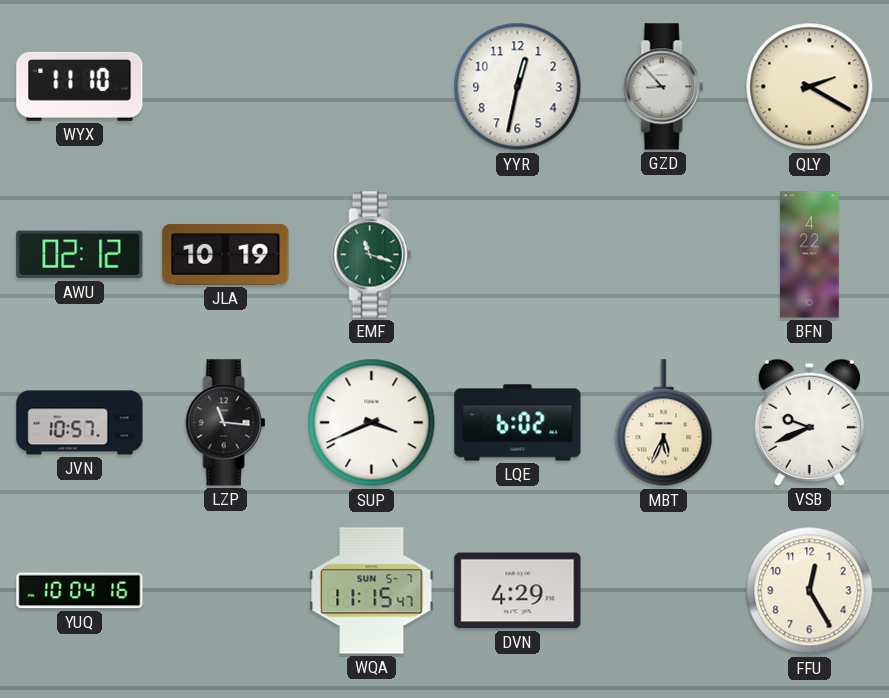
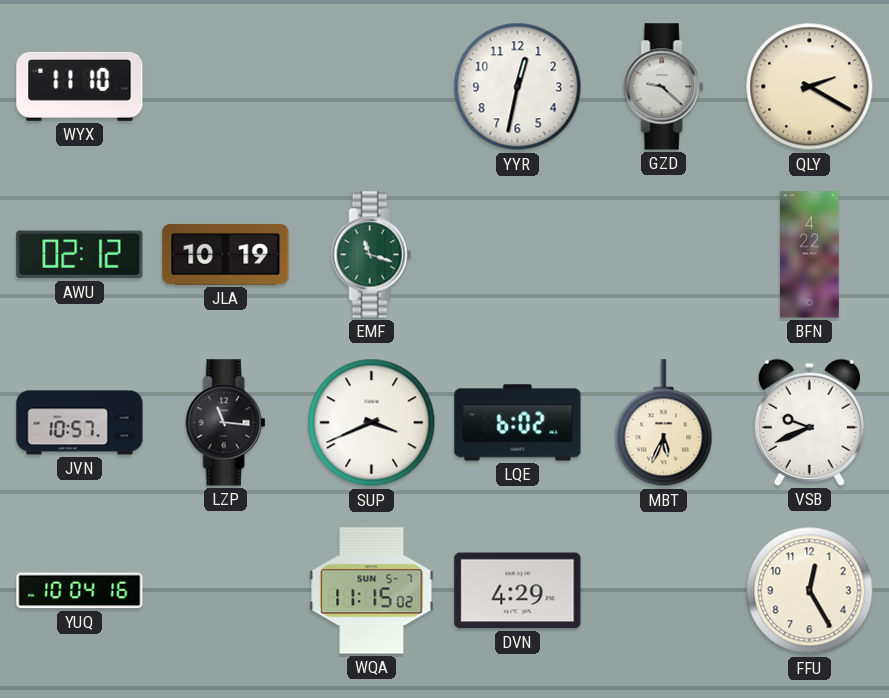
GZD: 8:53 -> 9:22
WQA: 11:15:47 -> 11:15:02
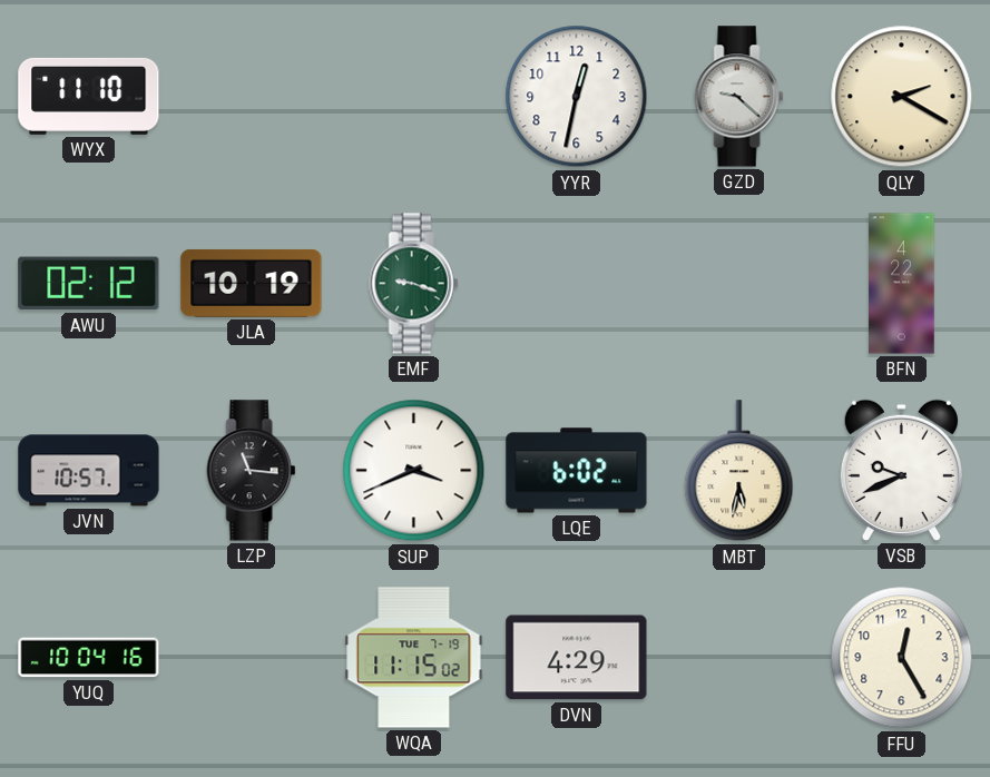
EMF: 11:18 -> 9:18
MBT: 5:34 -> 5:32
WQA date: SUN 5-7 -> TUE 7-19
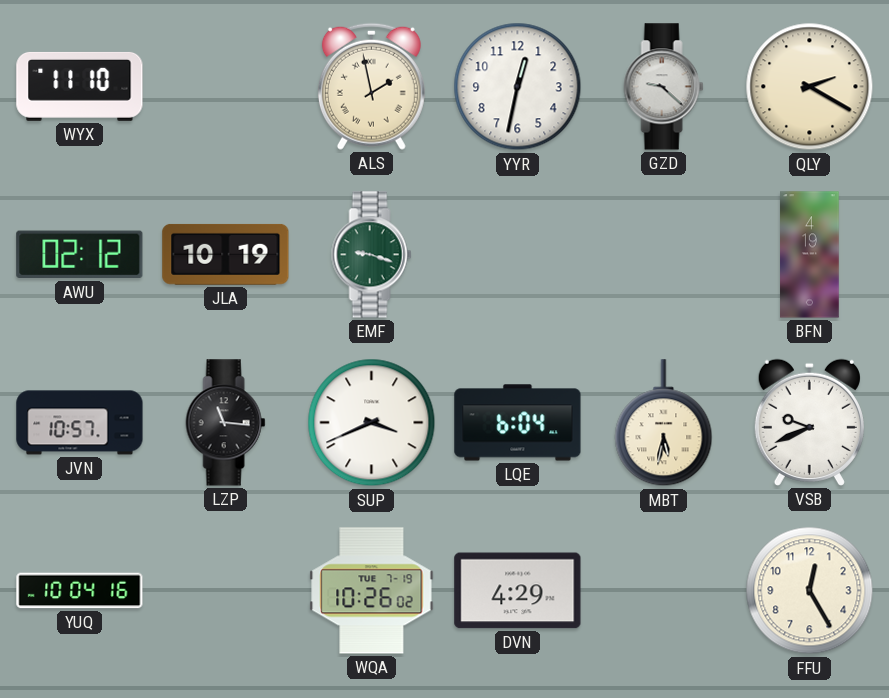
ALS: none -> 1:58
BFN: 4:22 -> 4:19
LQE: 6:02 -> 6:04
WQA: 11:15 -> 10:26
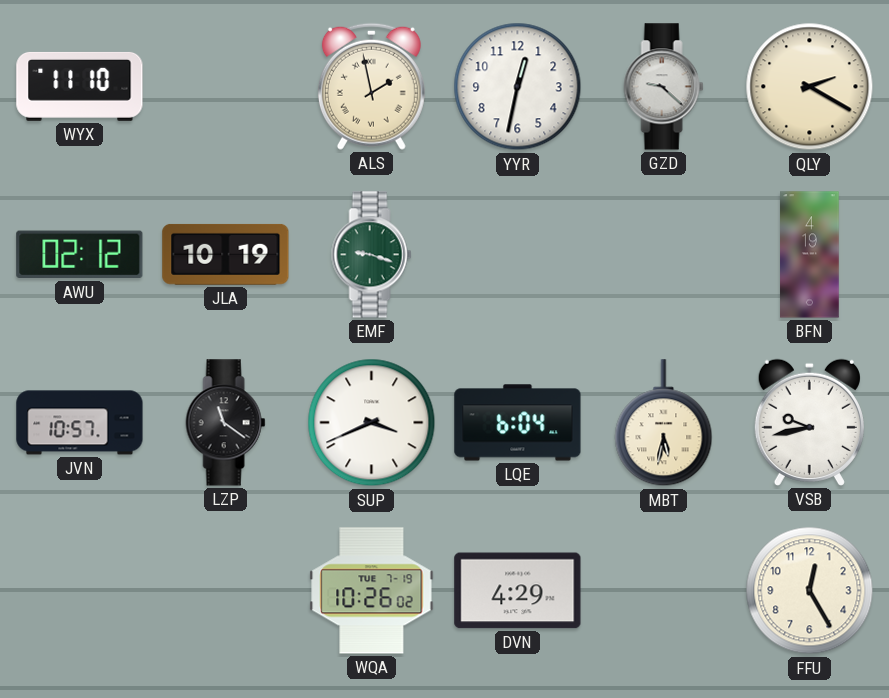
LZP: 11:16 -> 11:21
VSB: 9:41 -> 9:43
YUQ: 10:04 -> none
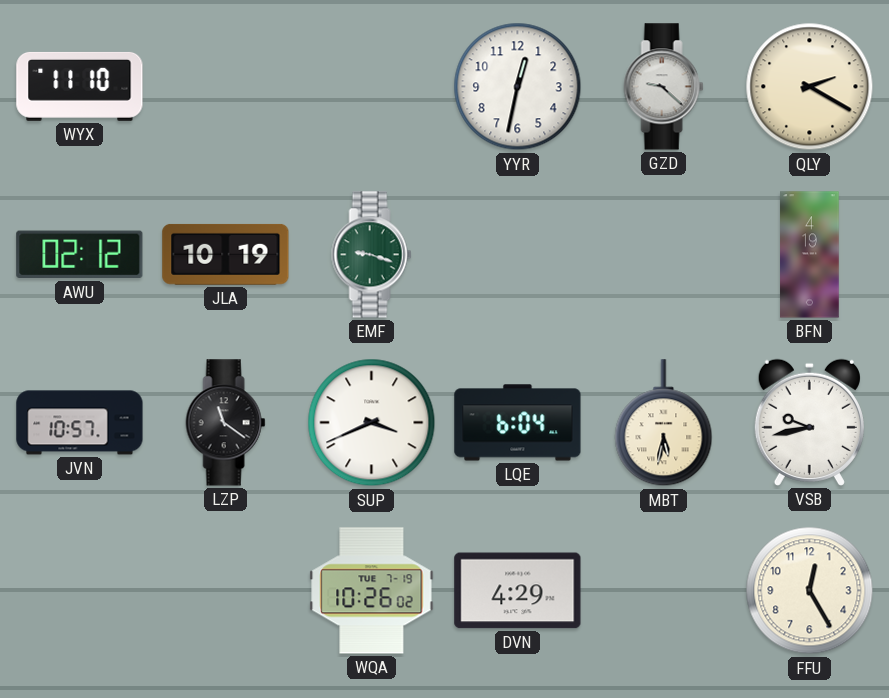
ALS: 1:58 -> none
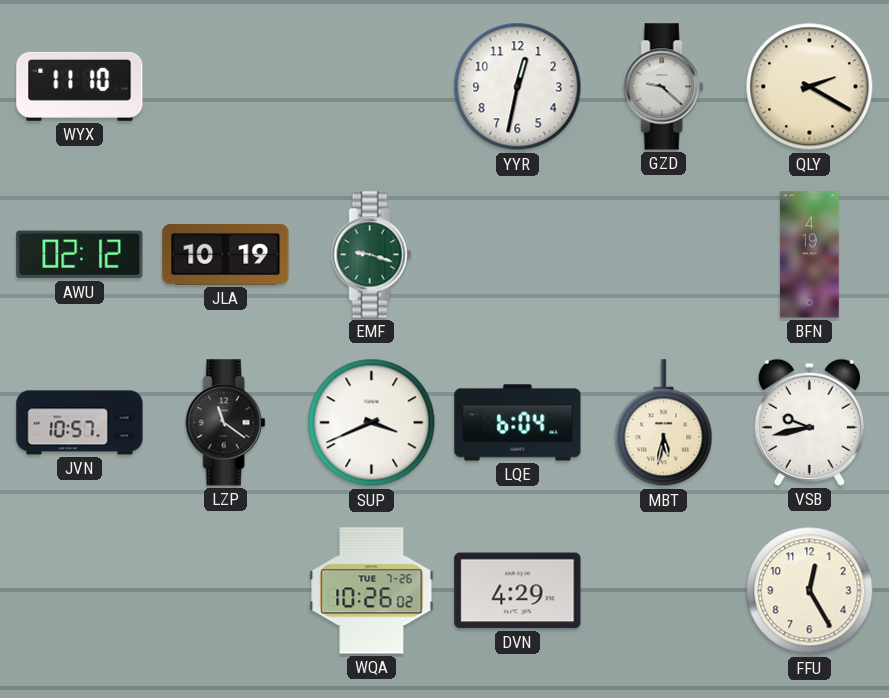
WQA date: TUE 7-19 -> TUE 7-26
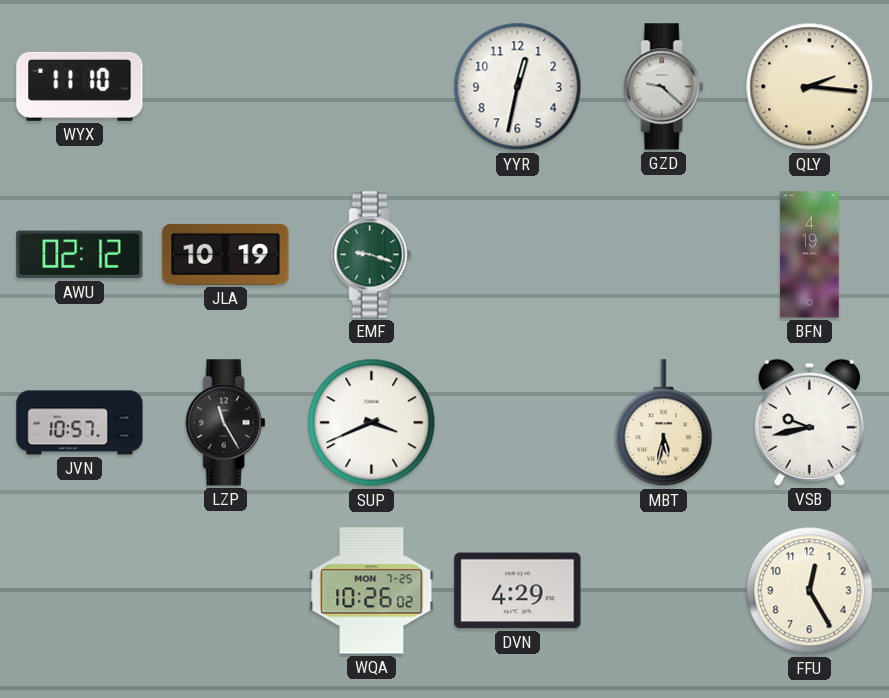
QLY: 2:20 -> 2:16
LZP: 11:21 -> 11:25
LQE: 6:04 -> none
WQA date: TUE 7-26 -> MON 7-25
